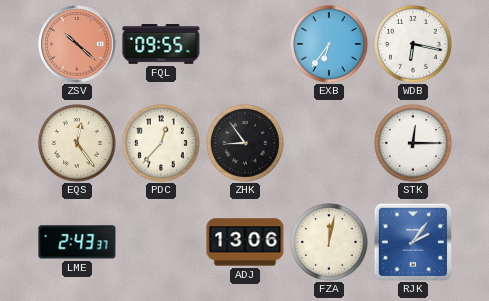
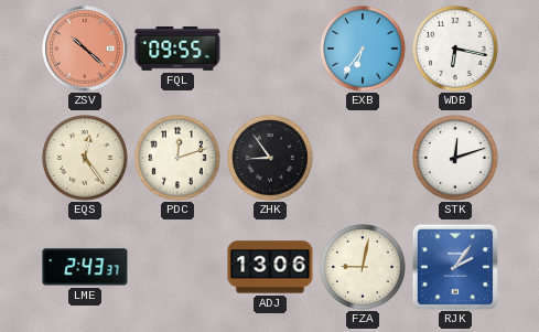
PDC: 12:37 -> 12:12
STK: 12:15 -> 12:12
FZA: 12:02 -> 9:02
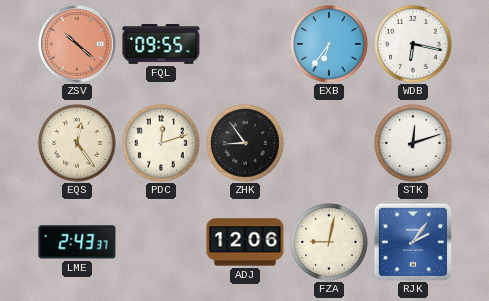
ADJ: 13:06 -> 12:06
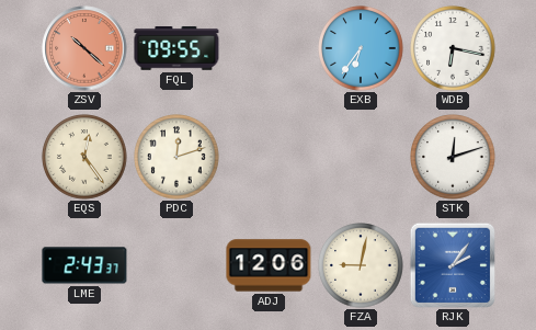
ZHK: 8:54 -> none
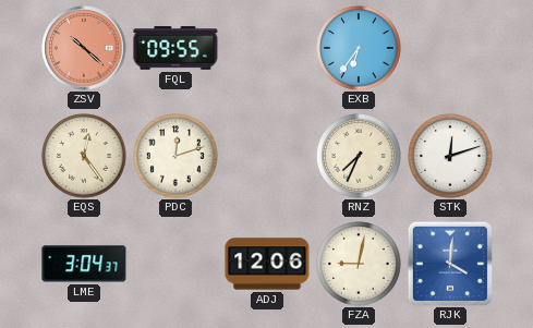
WDB: 6:17 -> none
RNZ: none -> 7:34
LME: 2:43 -> 3:04
RJK: 2:06 -> 4:01
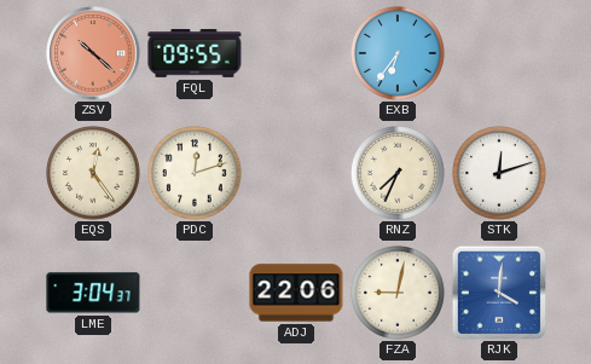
ADJ: 12:06 -> 22:06
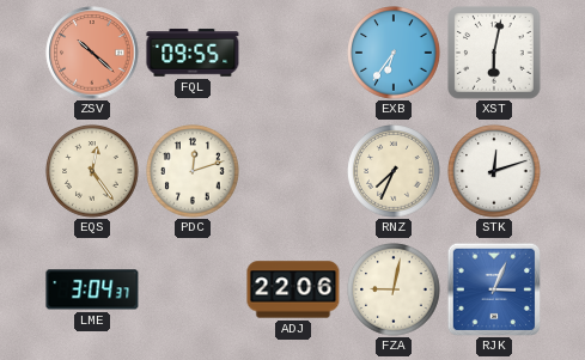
XST: none -> 6:02
RJK: 4:01 -> 3:04
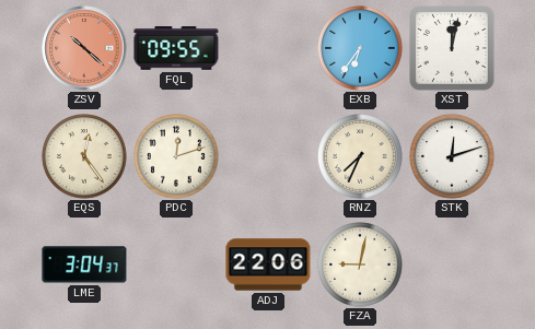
XST: 6:02 -> 12:02
RJK: 3:04 -> none
